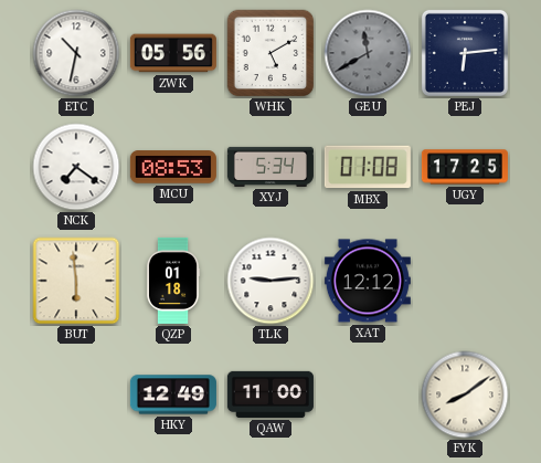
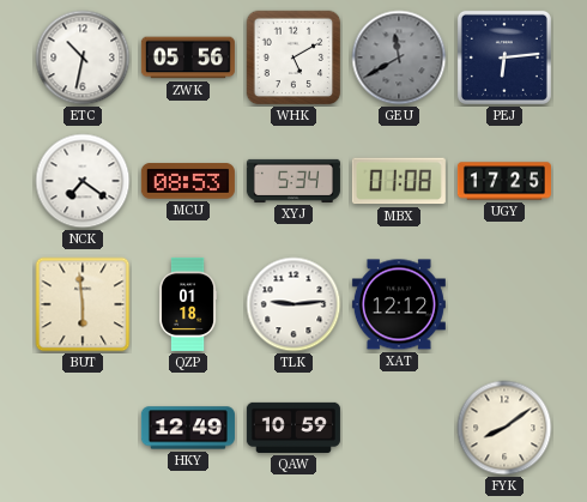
QAW: 11:00 -> 10:59
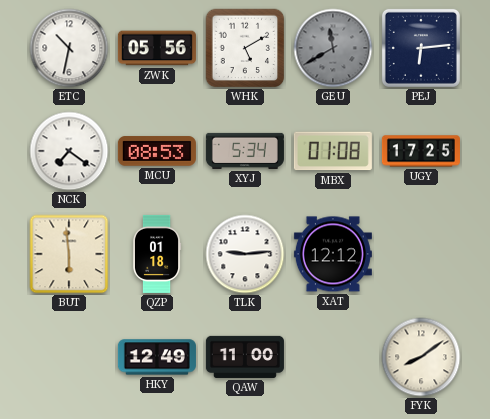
QAW: 10:59 -> 11:00
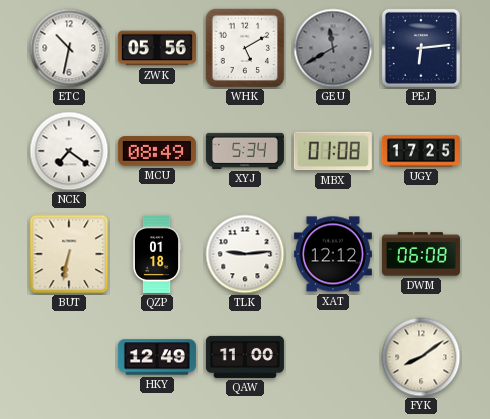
MCU: 08:53 -> 08:49
BUT: 5:59 -> 6:32
DWM: none -> 06:08
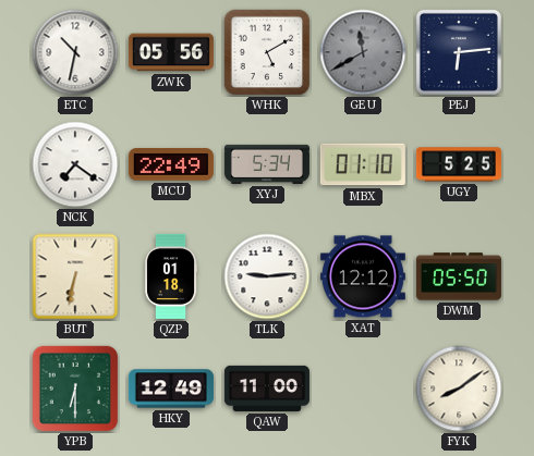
MCU: 08:49 -> 22:49
MBX: 01:08 -> 01:10
UGY: 17:25 -> 5:25
DWM: 06:08 -> 05:50
YPB: none -> 6:30
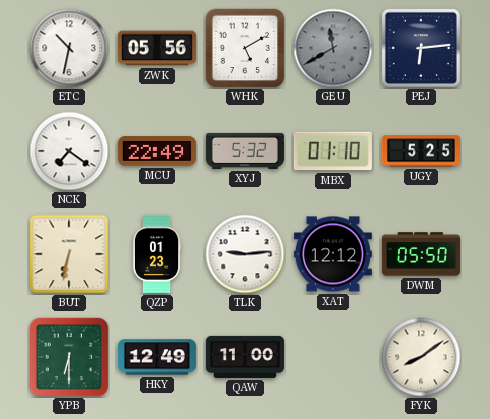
XYJ: 5:34 -> 5:32
QZP: 01:18 -> 01:23
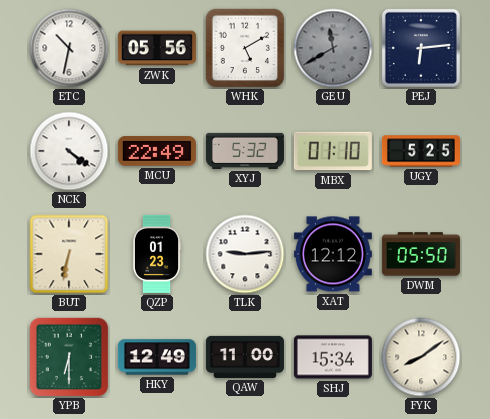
NCK: 7:21 -> 4:21
SHJ: none -> 15:34
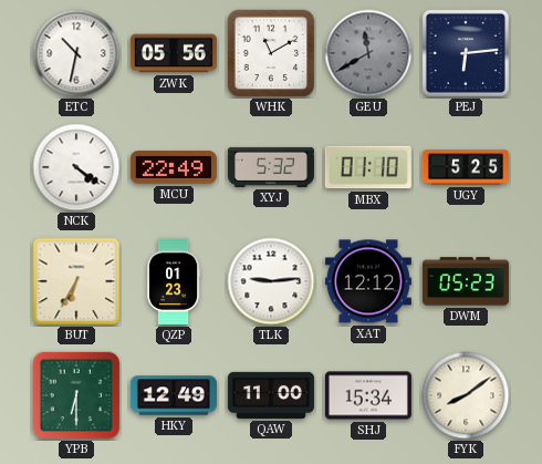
WHK: 5:10 -> 11:10
BUT: 6:32 -> 6:35
DWM: 05:50 -> 05:23
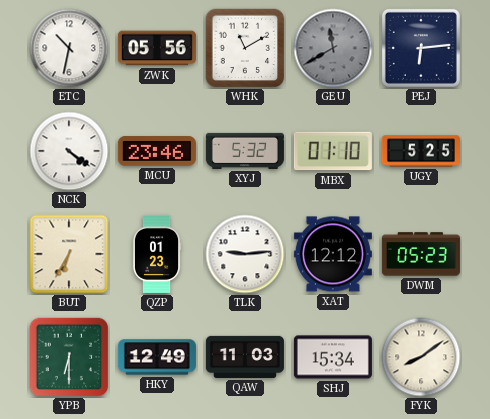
MCU: 22:49 -> 23:46
QAW: 11:00 -> 11:03
